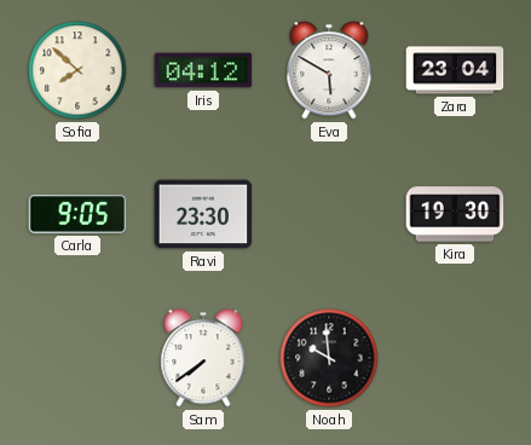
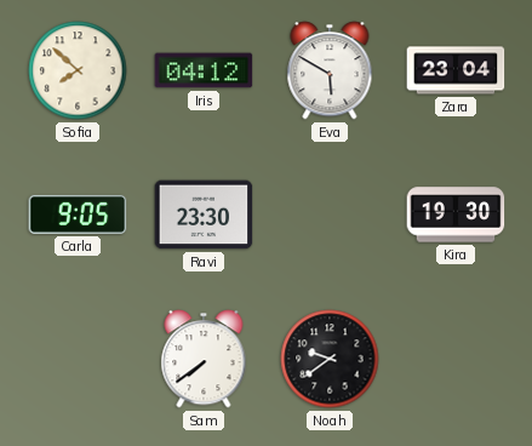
Noah: 9:59 -> 9:39
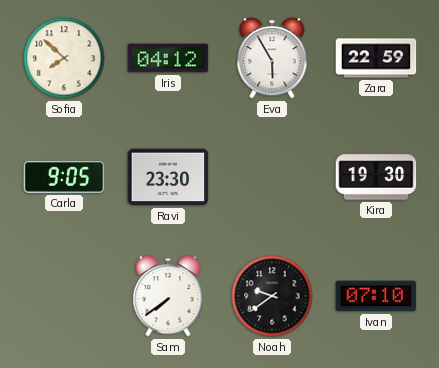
Eva: 5:50 -> 5:55
Zara: 23:04 -> 22:59
Ivan: none -> 07:10
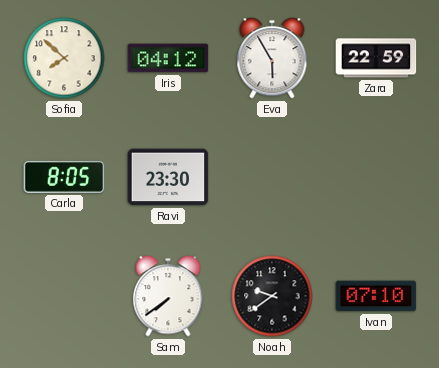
Carla: 9:05 -> 8:05
Kira: 19:30 -> none
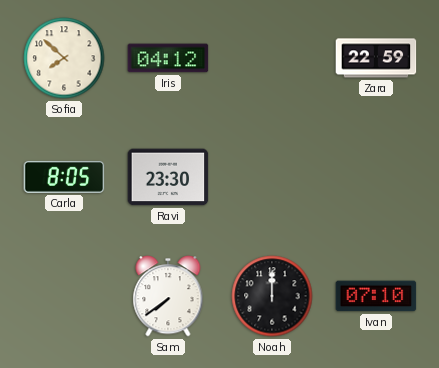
Eva: 5:55 -> none
Noah: 9:39 -> 12:00
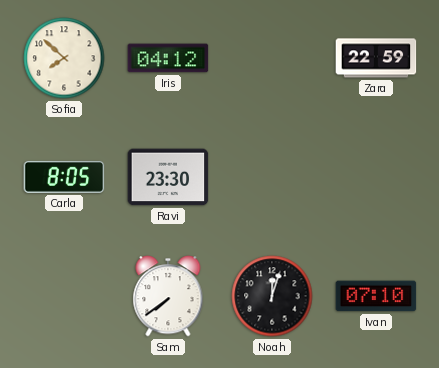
Noah: 12:00 -> 12:03
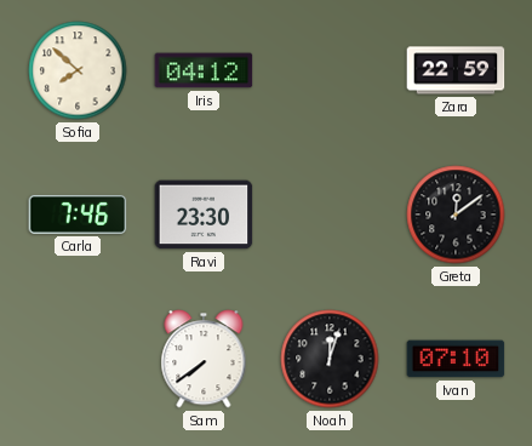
Carla: 8:05 -> 7:46
Greta: none -> 12:09
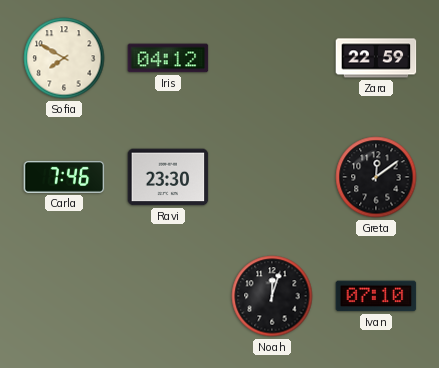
Sofia: 7:52 -> 7:50
Sam: 7:39 -> none
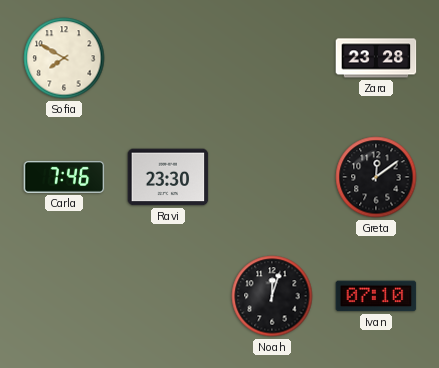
Iris: 04:12 -> none
Zara: 22:59 -> 23:28
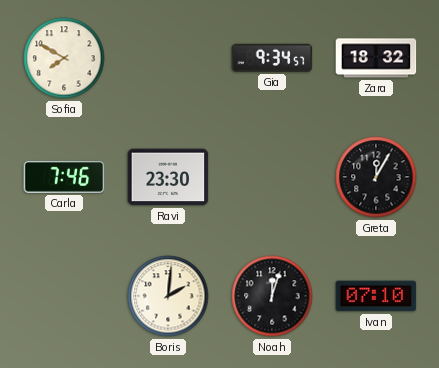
Gia: none -> 9:34
Zara: 23:28 -> 18:32
Greta: 12:09 -> 12:05
Boris: none -> 2:01
